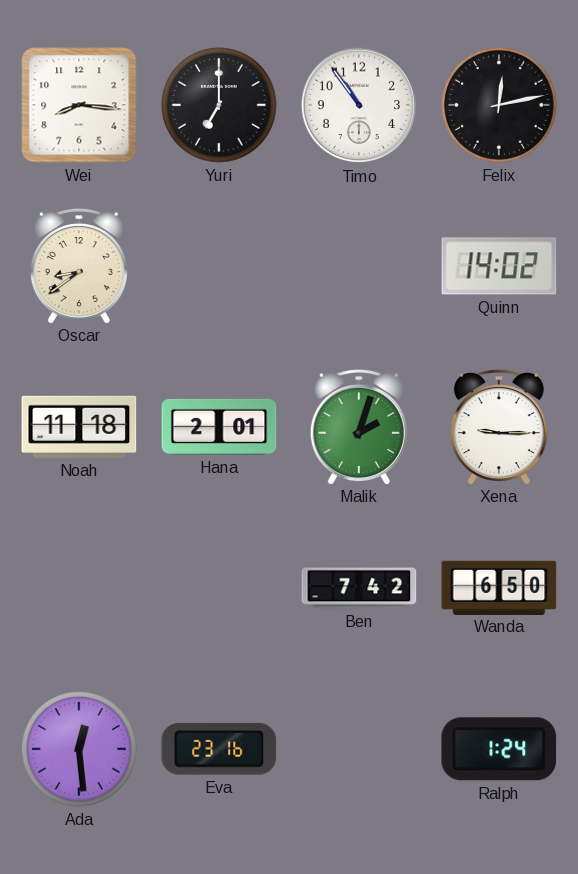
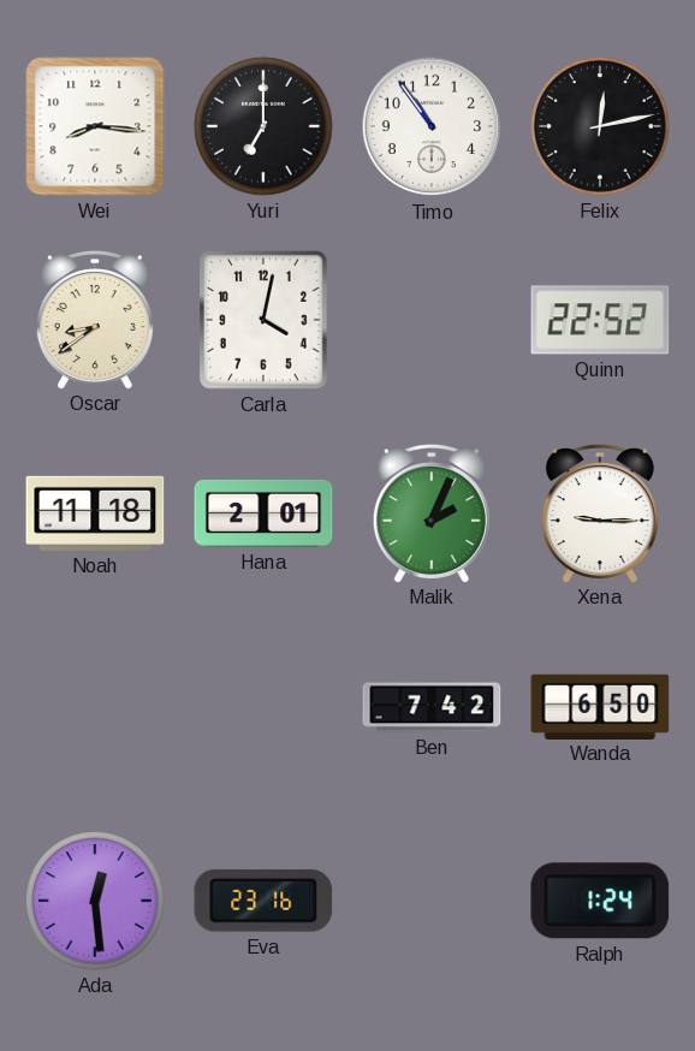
Carla: none -> 4:02
Quinn: 14:02 -> 22:52
Malik: 2:03 -> 2:04
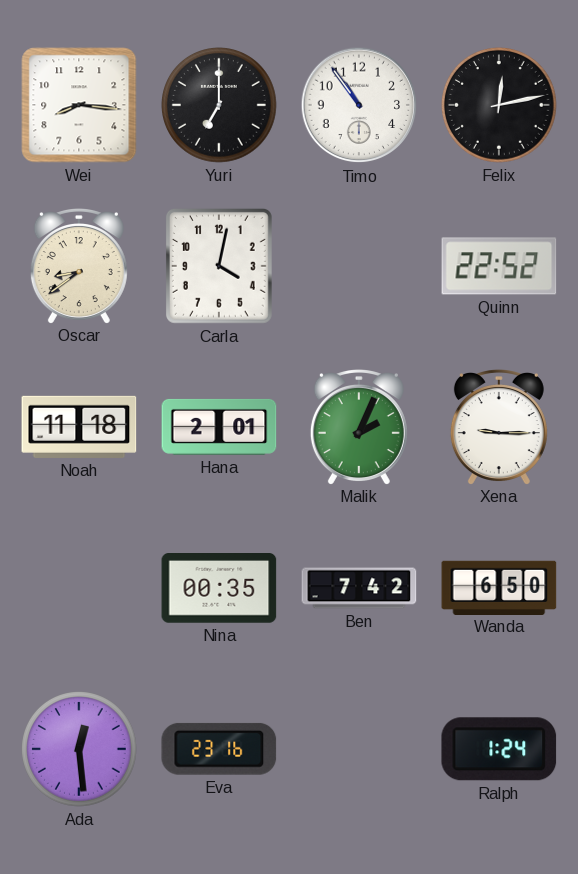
Nina: none -> 00:35
